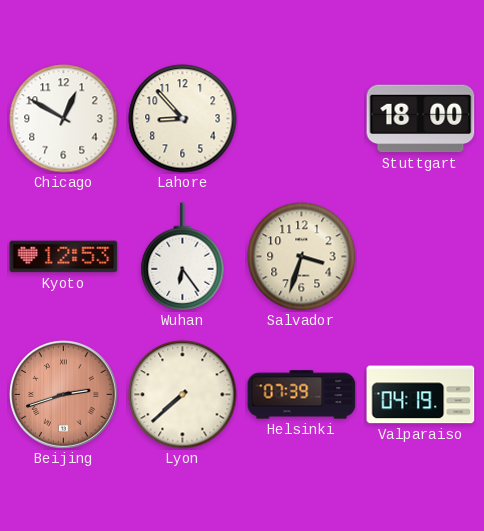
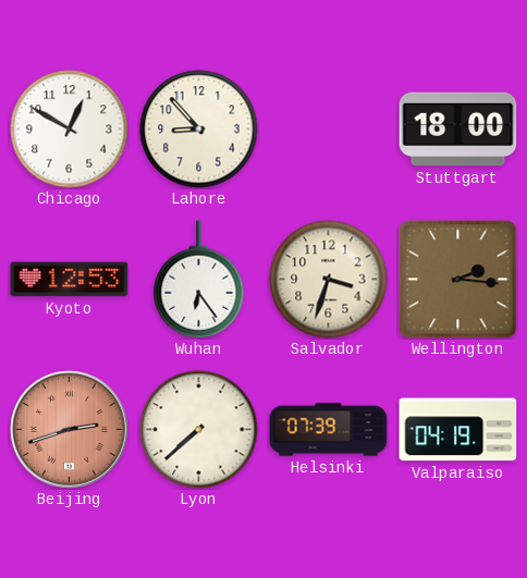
Wellington: none -> 2:16
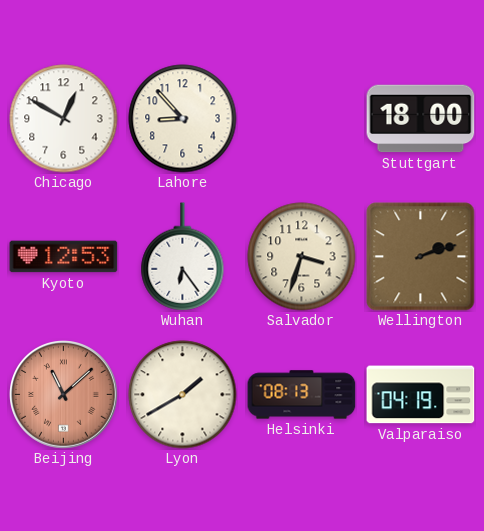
Wellington: 2:16 -> 2:12
Beijing: 2:42 -> 11:08
Lyon: 7:38 -> 1:40
Helsinki: 07:39 -> 08:13
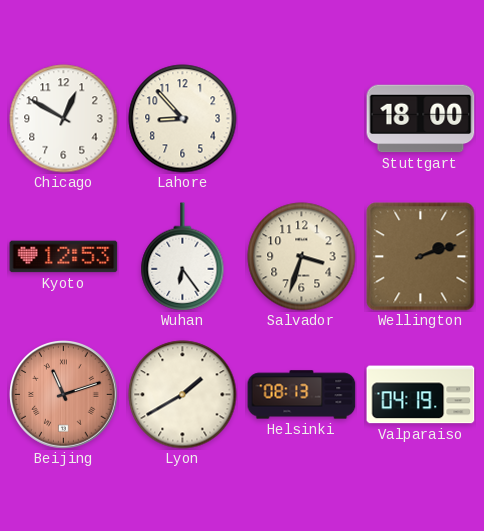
Beijing: 11:08 -> 11:12
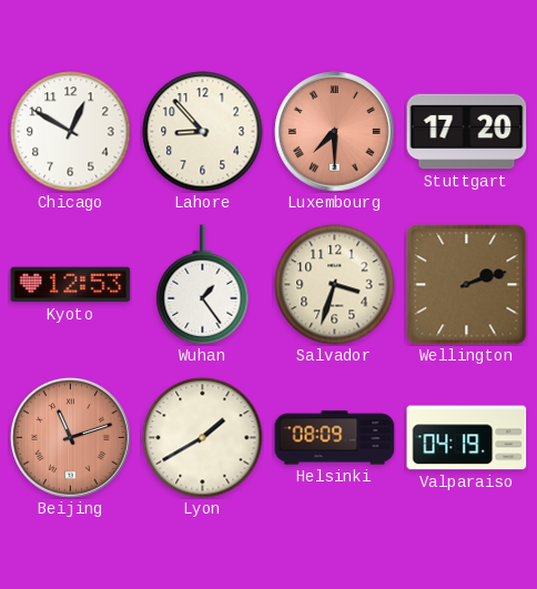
Luxembourg: none -> 7:30
Stuttgart: 18:00 -> 17:20
Wuhan: 6:24 -> 1:24
Helsinki: 08:13 -> 08:09
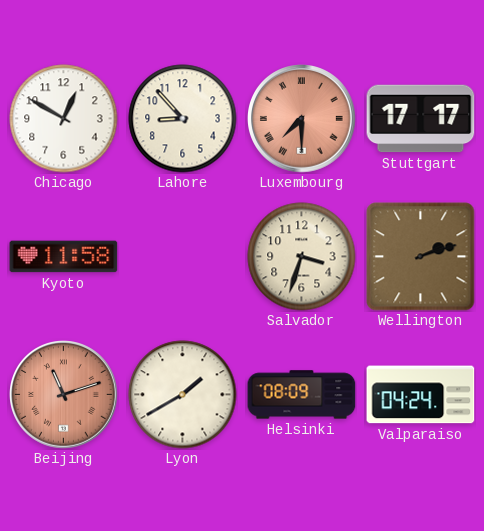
Stuttgart: 17:20 -> 17:17
Kyoto: 12:53 -> 11:58
Wuhan: 1:24 -> none
Valparaiso: 04:19 -> 04:24
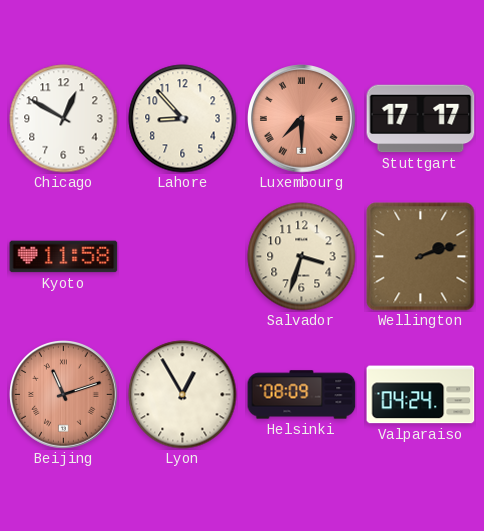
Lyon: 1:40 -> 12:55
